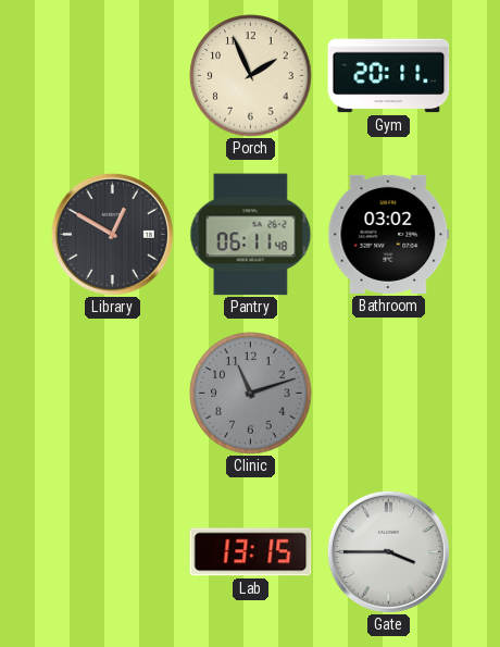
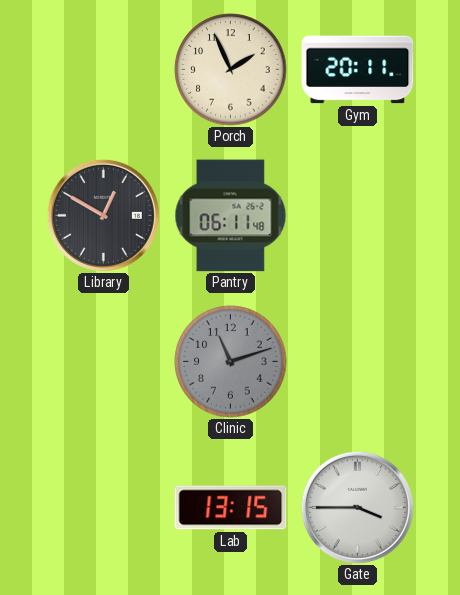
Bathroom: 03:02 -> none
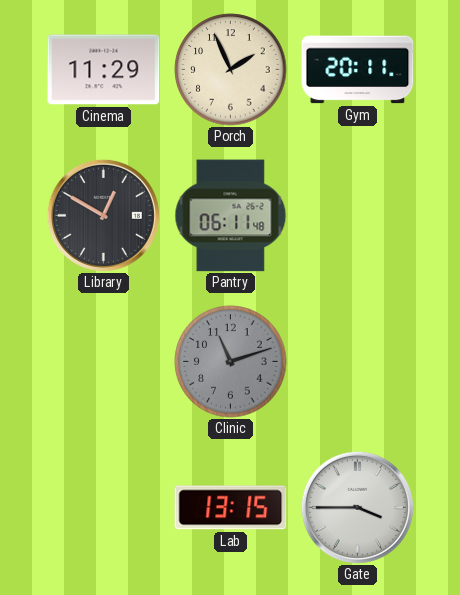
Cinema: none -> 11:29
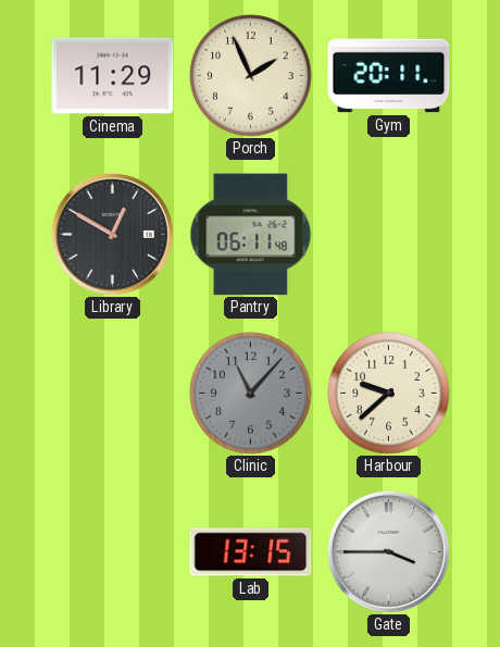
Clinic: 11:12 -> 11:07
Harbour: none -> 9:38
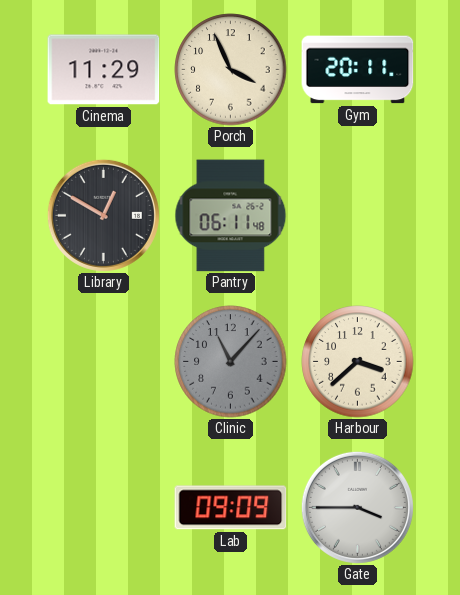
Porch: 1:56 -> 3:56
Harbour: 9:38 -> 3:38
Lab: 13:15 -> 09:09
